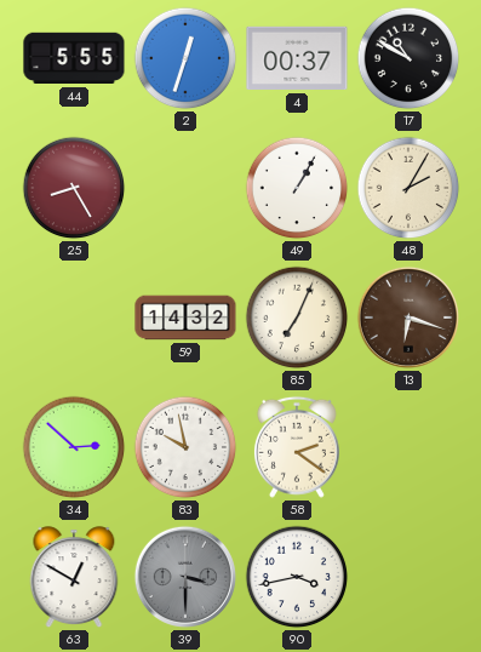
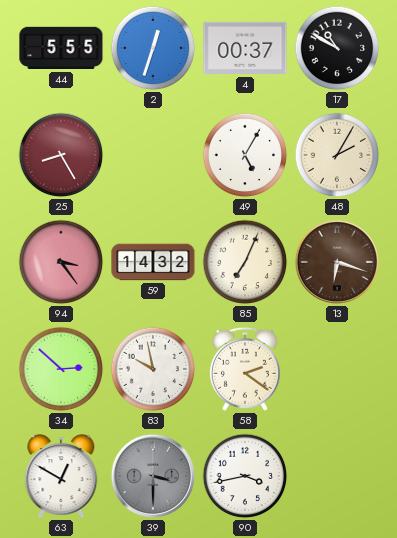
49: 1:05 -> 5:05
94: none -> 3:24
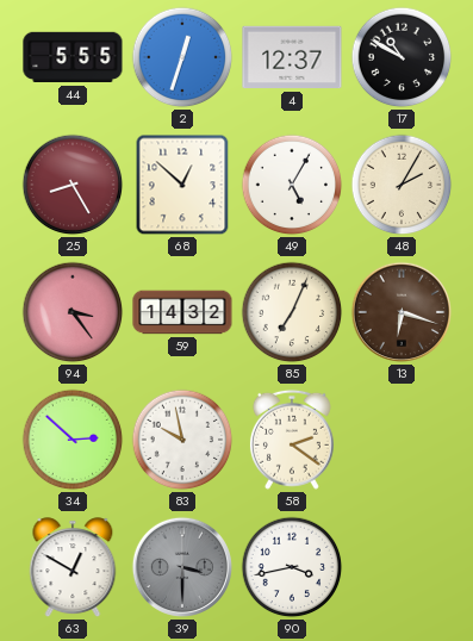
4: 00:37 -> 12:37
68: none -> 12:52
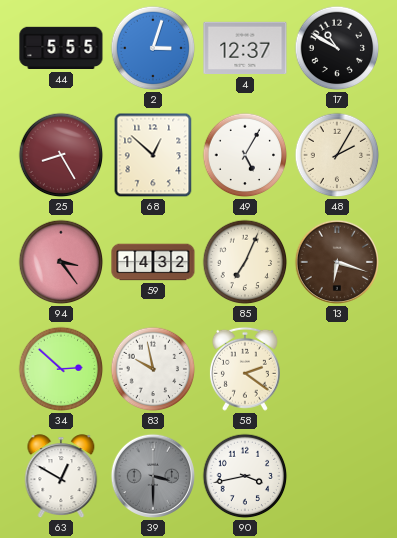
2: 12:33 -> 3:03
